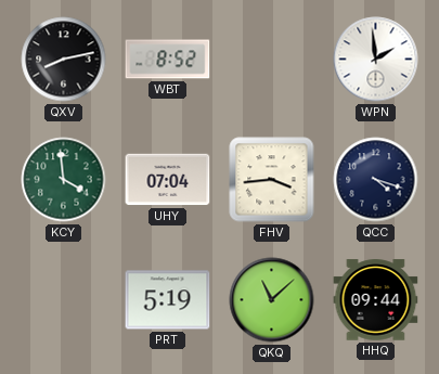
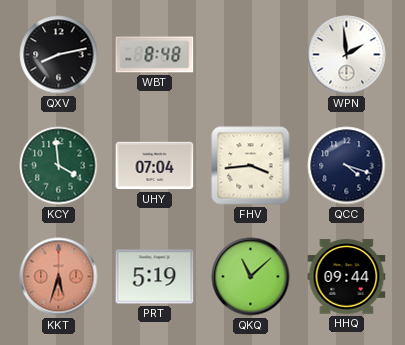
WBT: 8:52 -> 8:48
KKT: none -> 5:33
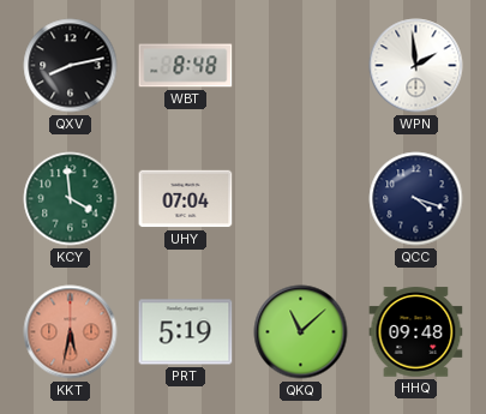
FHV: 3:44 -> none
KKT: 5:33 -> 5:32
HHQ: 09:44 -> 09:48
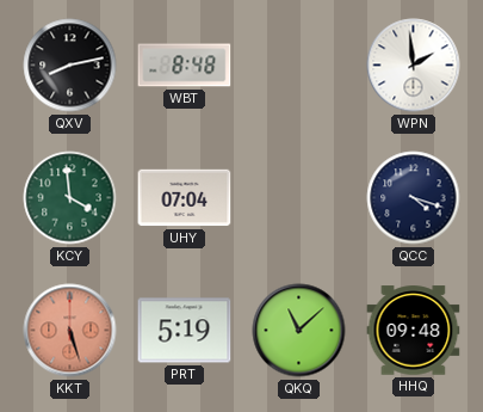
KKT: 5:32 -> 5:27
